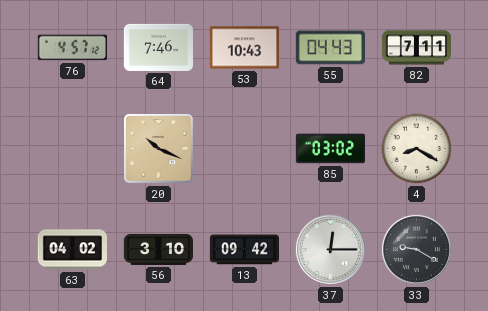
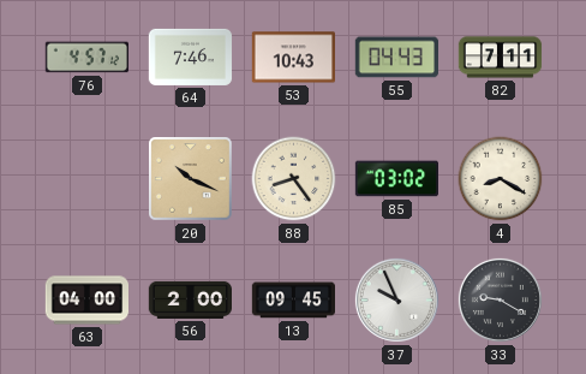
88: none -> 8:24
63: 04:02 -> 04:00
56: 3:10 -> 2:00
13: 09:42 -> 09:45
37: 12:15 -> 9:56
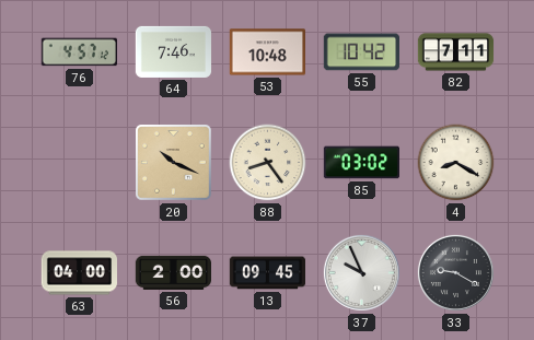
53: 10:43 -> 10:48
55: 04:43 -> 10:42
